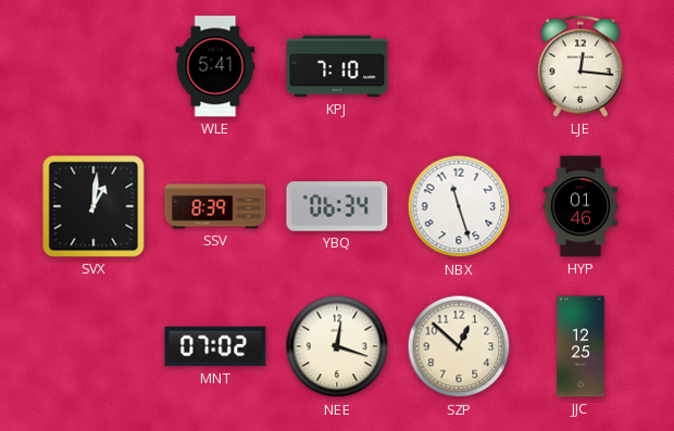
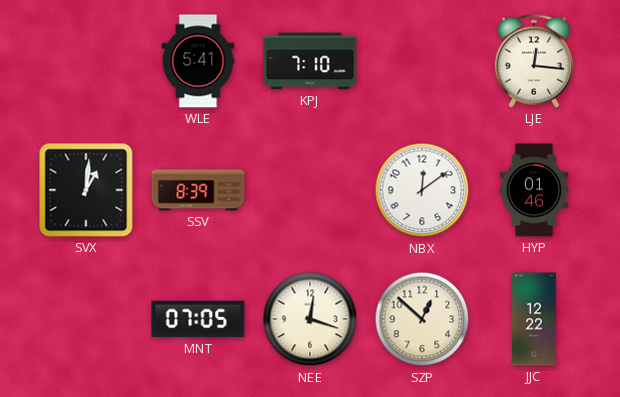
YBQ: 06:34 -> none
NBX: 11:27 -> 12:09
MNT: 07:02 -> 07:05
JJC: 12:25 -> 12:22
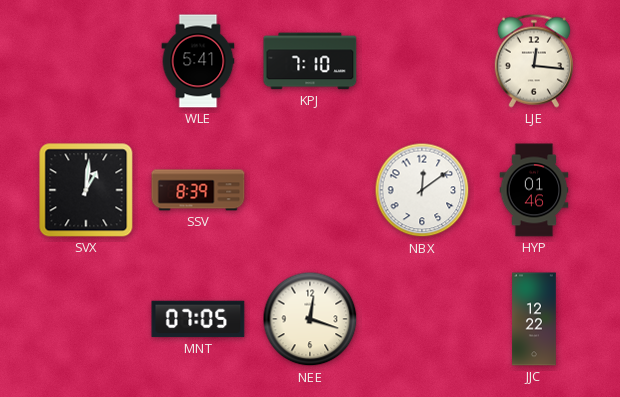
SZP: 12:52 -> none
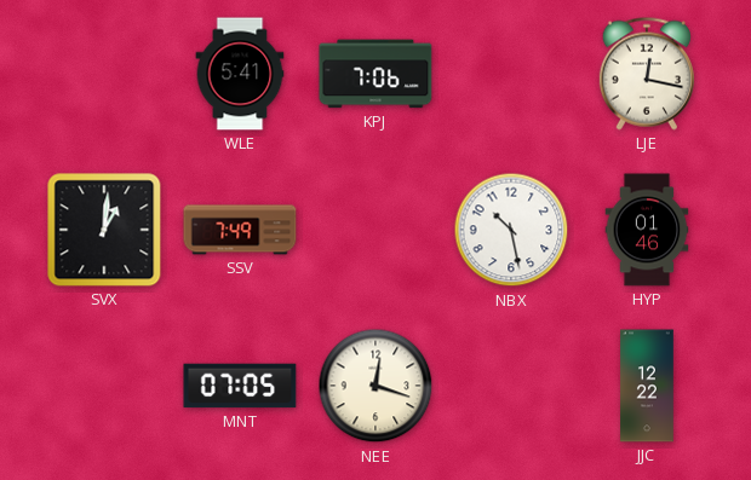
KPJ: 7:10 -> 7:06
LJE: 12:16 -> 12:17
SSV: 8:39 -> 7:49
NBX: 12:09 -> 10:28
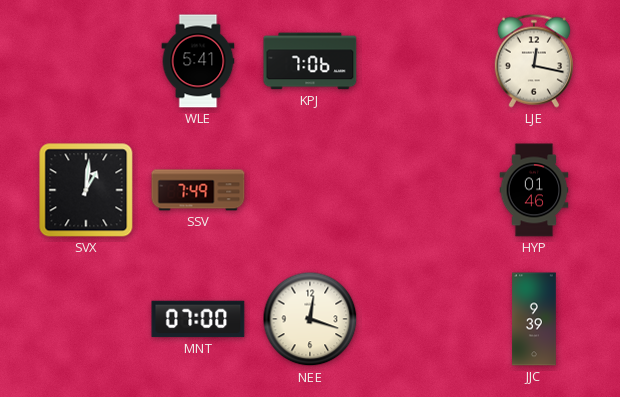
NBX: 10:28 -> none
MNT: 07:05 -> 07:00
JJC: 12:22 -> 9:39
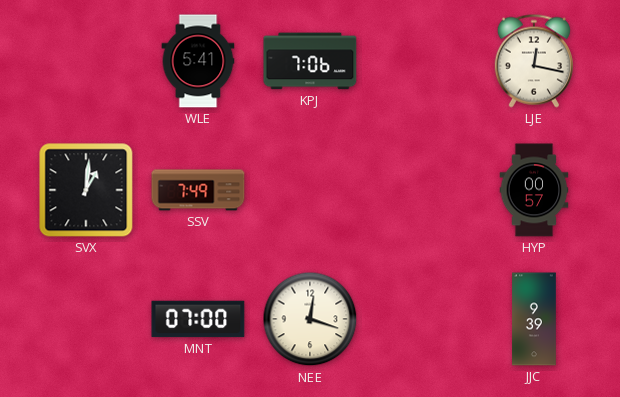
HYP: 01:46 -> 00:57
